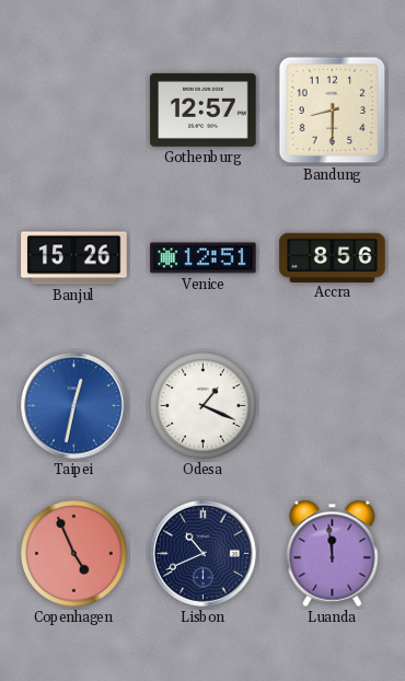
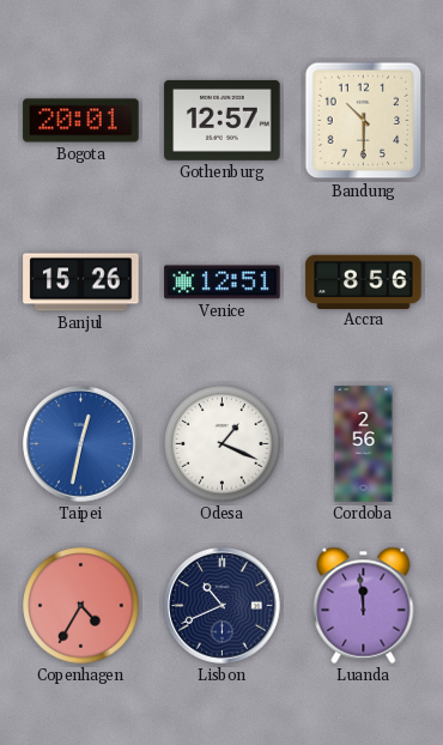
Bogota: none -> 20:01
Bandung: 8:30 -> 10:30
Cordoba: none -> 2:56
Copenhagen: 4:56 -> 4:35
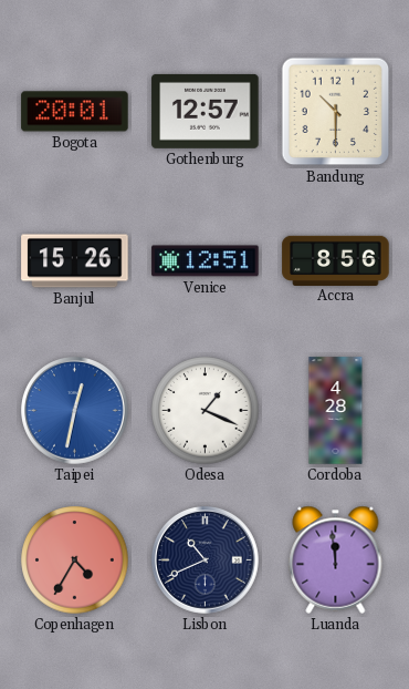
Cordoba: 2:56 -> 4:28
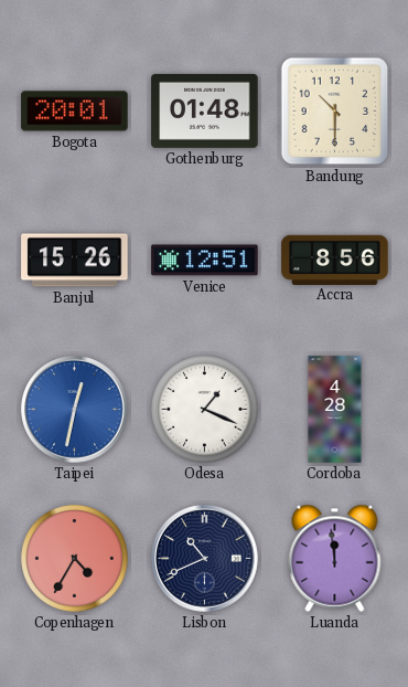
Gothenburg: 12:57 -> 01:48
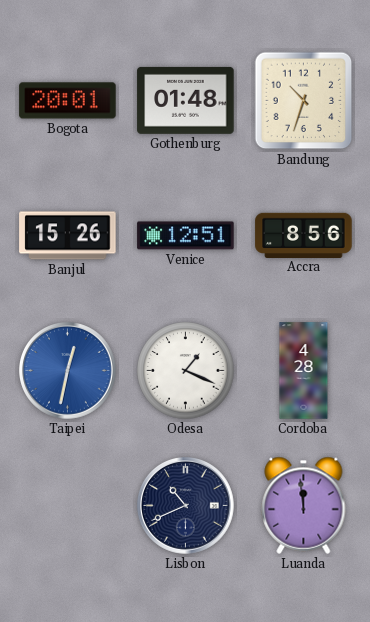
Bandung: 10:30 -> 10:33
Copenhagen: 4:35 -> none
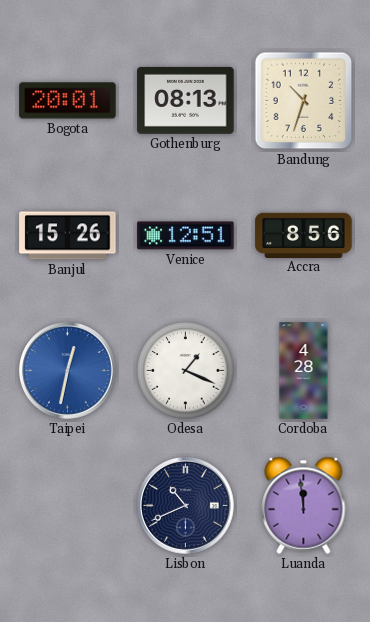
Gothenburg: 01:48 -> 08:13
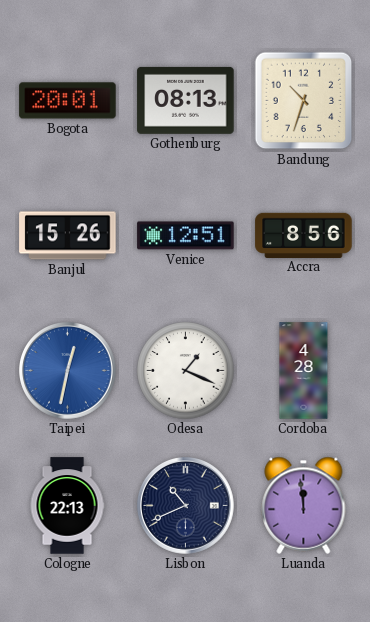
Cologne: none -> 22:13
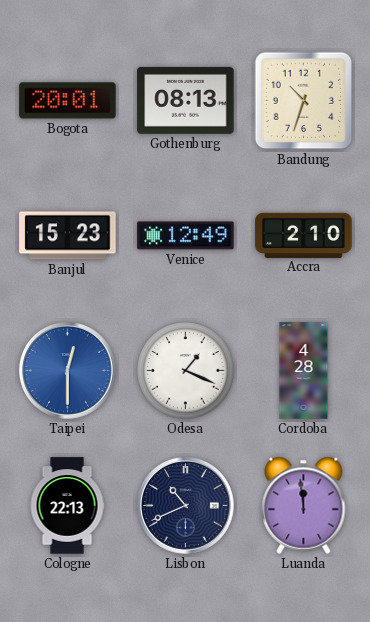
Banjul: 15:26 -> 15:23
Venice: 12:51 -> 12:49
Accra: 8:56 -> 2:10
Taipei: 12:32 -> 12:30
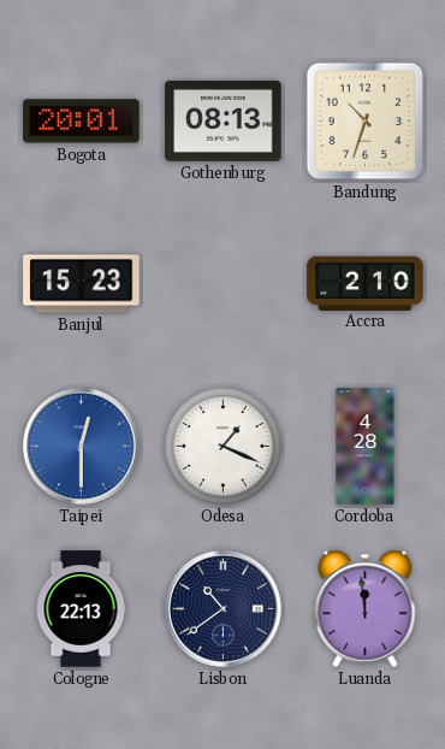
Venice: 12:49 -> none
Lisbon: 10:41 -> 10:39
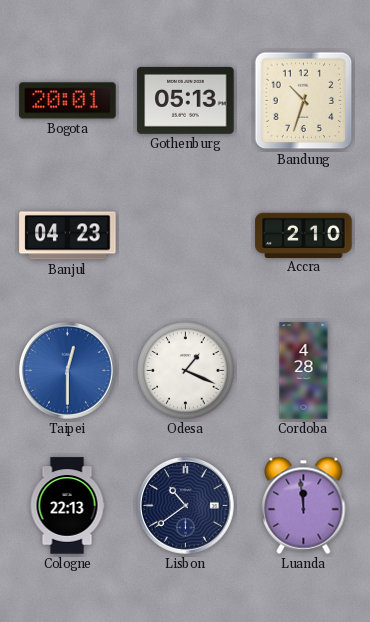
Gothenburg: 08:13 -> 05:13
Banjul: 15:23 -> 04:23
